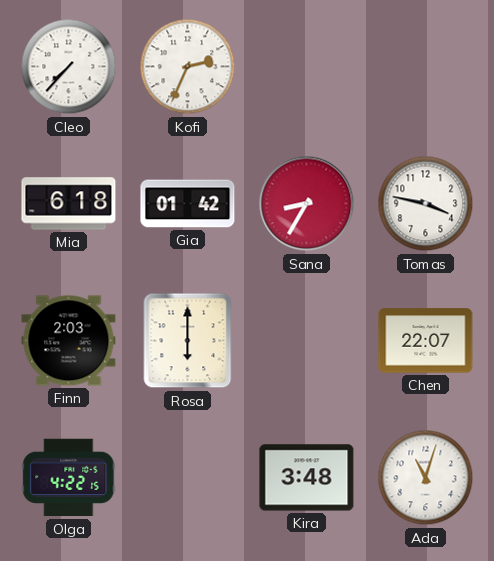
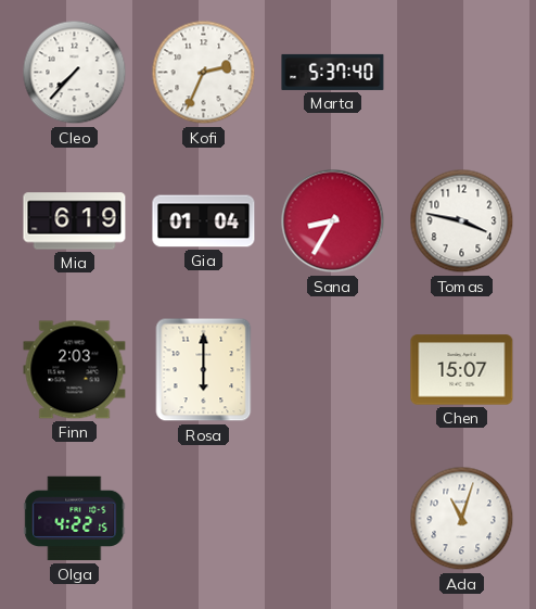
Marta: none -> 5:37
Mia: 6:18 -> 6:19
Gia: 01:42 -> 01:04
Chen: 22:07 -> 15:07
Kira: 3:48 -> none
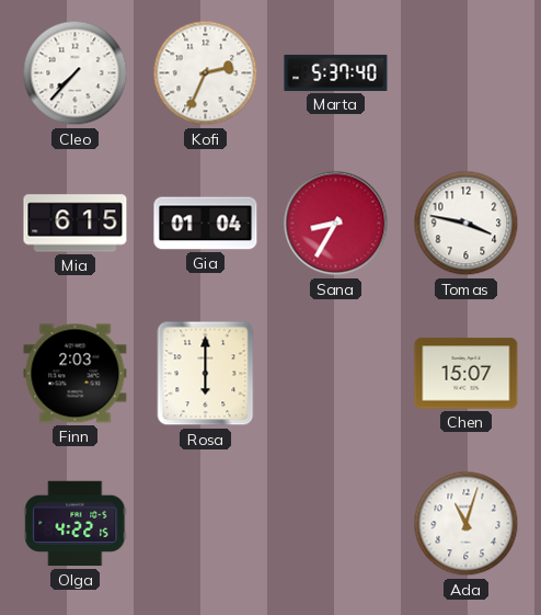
Mia: 6:19 -> 6:15
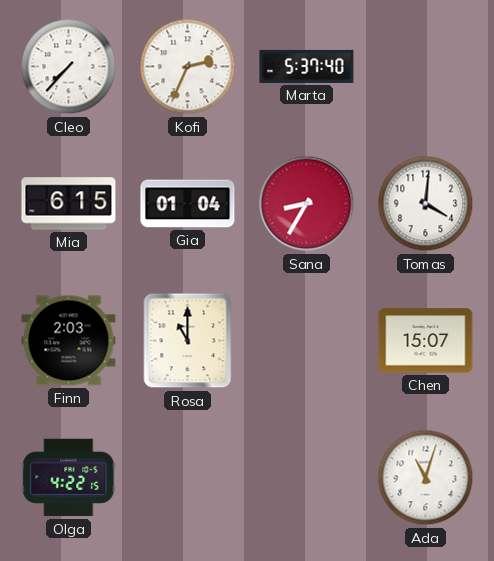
Tomas: 3:47 -> 4:01
Rosa: 6:00 -> 11:00
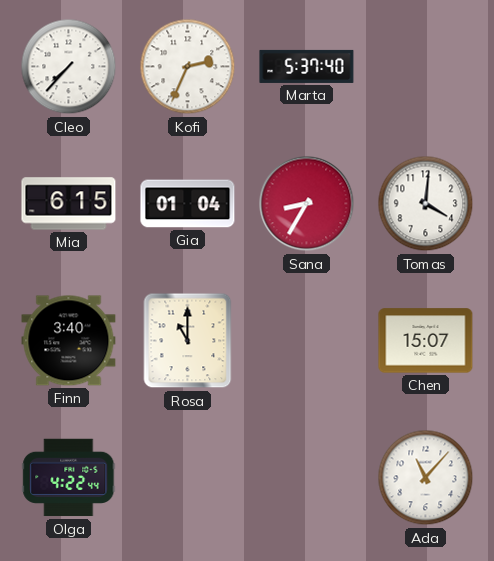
Finn: 2:03 -> 3:40
Olga: 4:22:15 -> 4:22:44
Ada: 11:03 -> 11:07
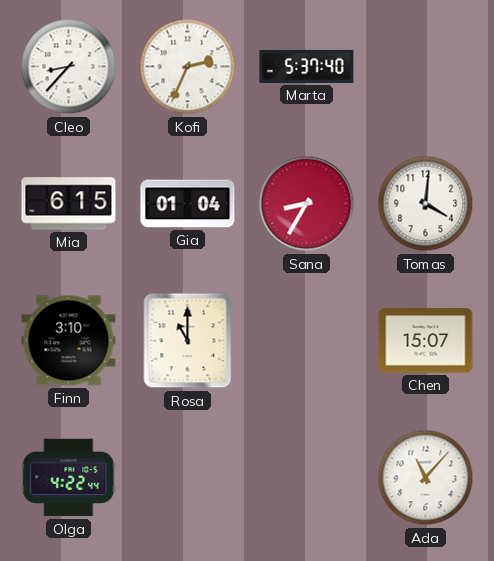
Cleo: 7:37 -> 8:37
Finn: 3:40 -> 3:10
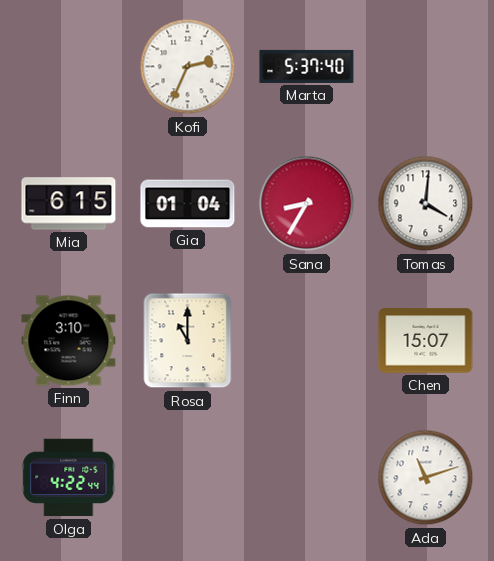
Cleo: 8:37 -> none
Ada: 11:07 -> 11:12
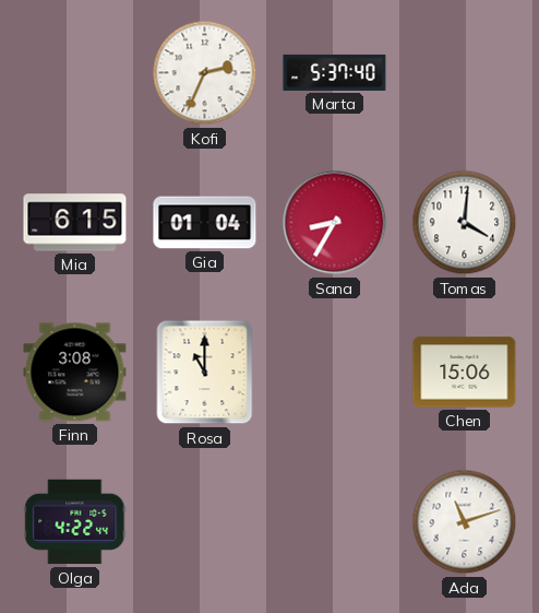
Finn: 3:10 -> 3:08
Chen: 15:07 -> 15:06
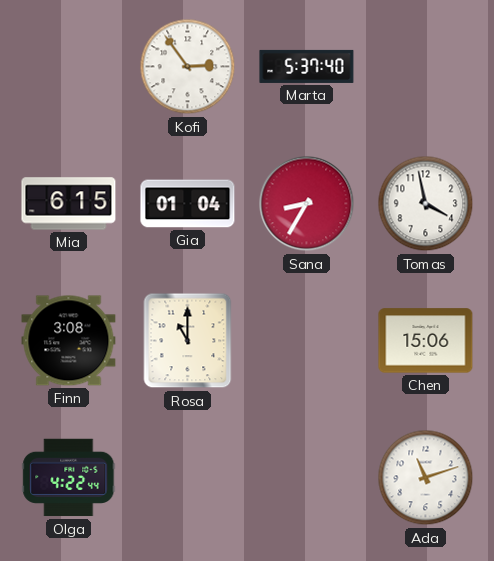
Kofi: 2:34 -> 2:54
Tomas: 4:01 -> 3:58
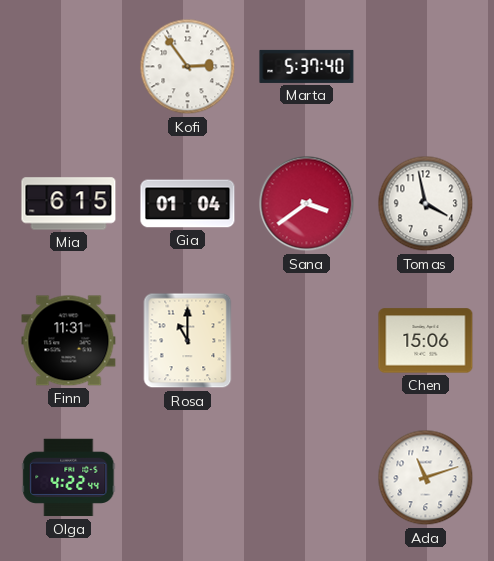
Sana: 8:35 -> 3:39
Finn: 3:08 -> 11:31
